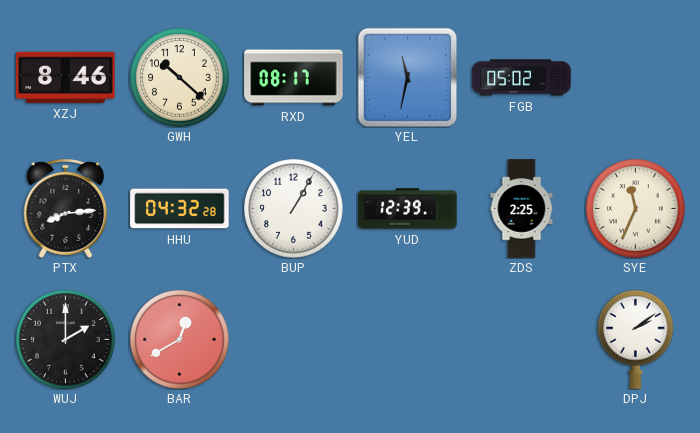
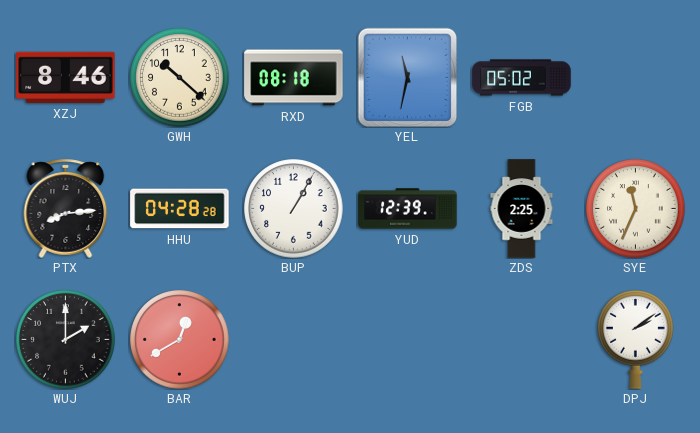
RXD: 08:17 -> 08:18
HHU: 04:32 -> 04:28
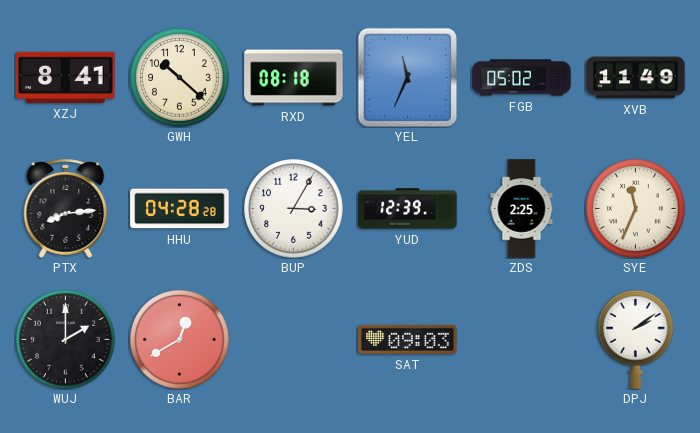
XZJ: 8:46 -> 8:41
YEL: 11:32 -> 11:34
XVB: none -> 11:49
BUP: 1:05 -> 3:05
SAT: none -> 09:03
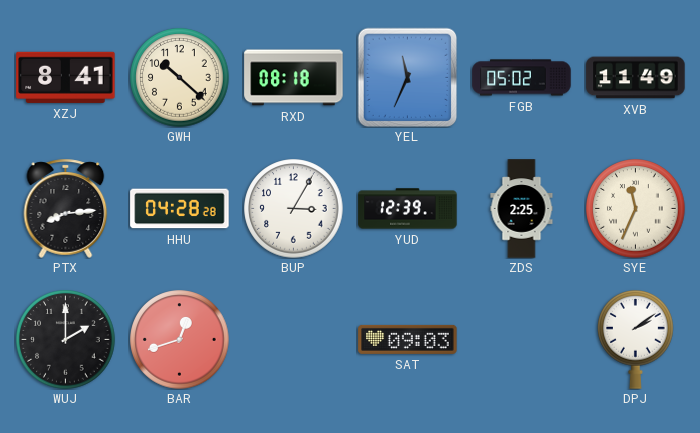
BAR: 12:40 -> 12:42
